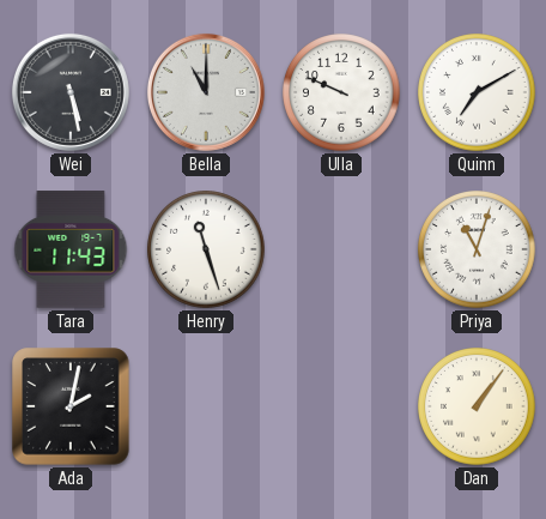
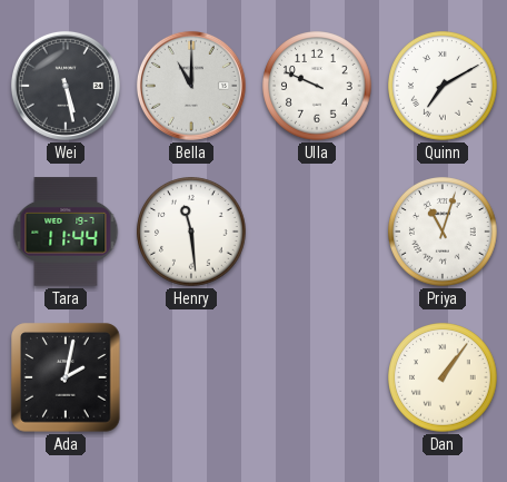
Tara: 11:43 -> 11:44
Henry: 11:27 -> 11:29
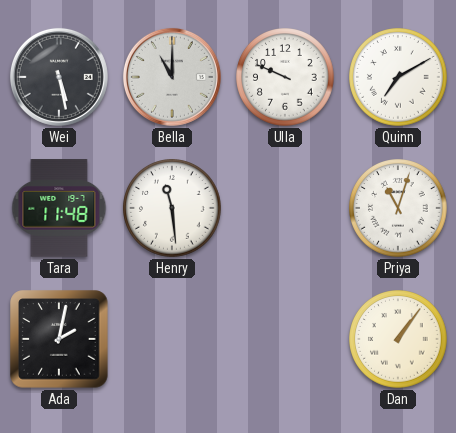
Tara: 11:44 -> 11:48
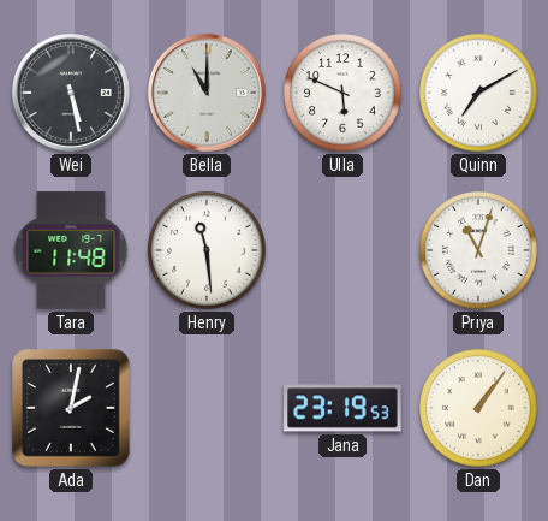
Ulla: 9:49 -> 5:49
Jana: none -> 23:19
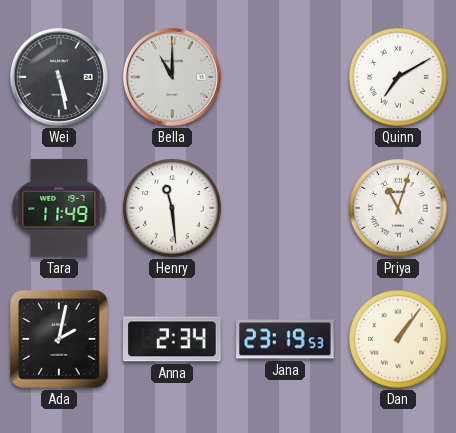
Ulla: 5:49 -> none
Tara: 11:48 -> 11:49
Anna: none -> 2:34
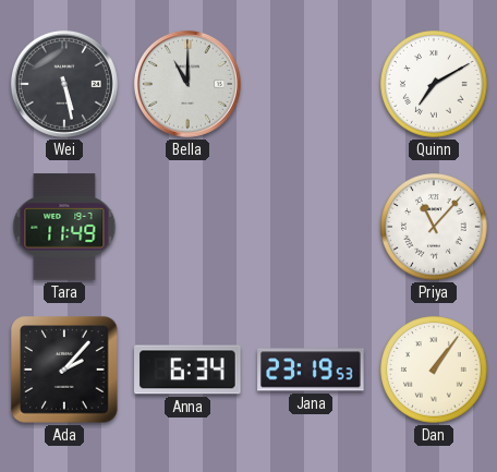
Henry: 11:29 -> none
Priya: 11:03 -> 11:07
Ada: 2:02 -> 2:07
Anna: 2:34 -> 6:34
